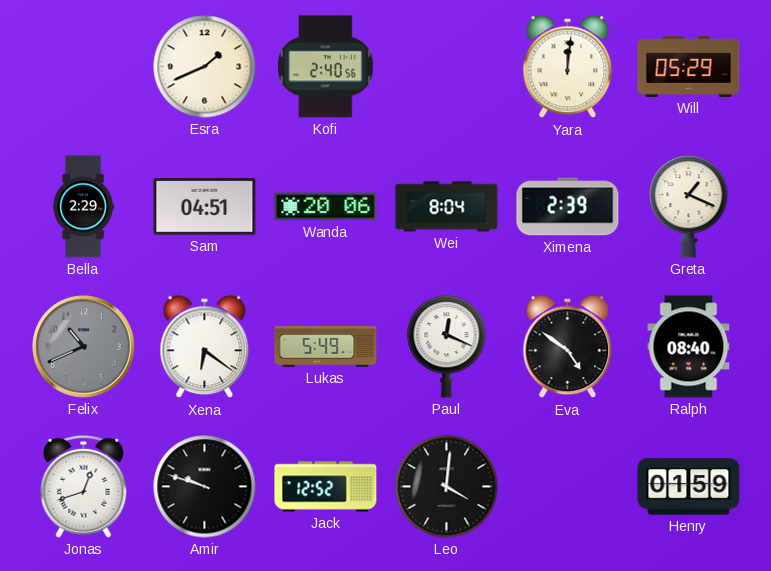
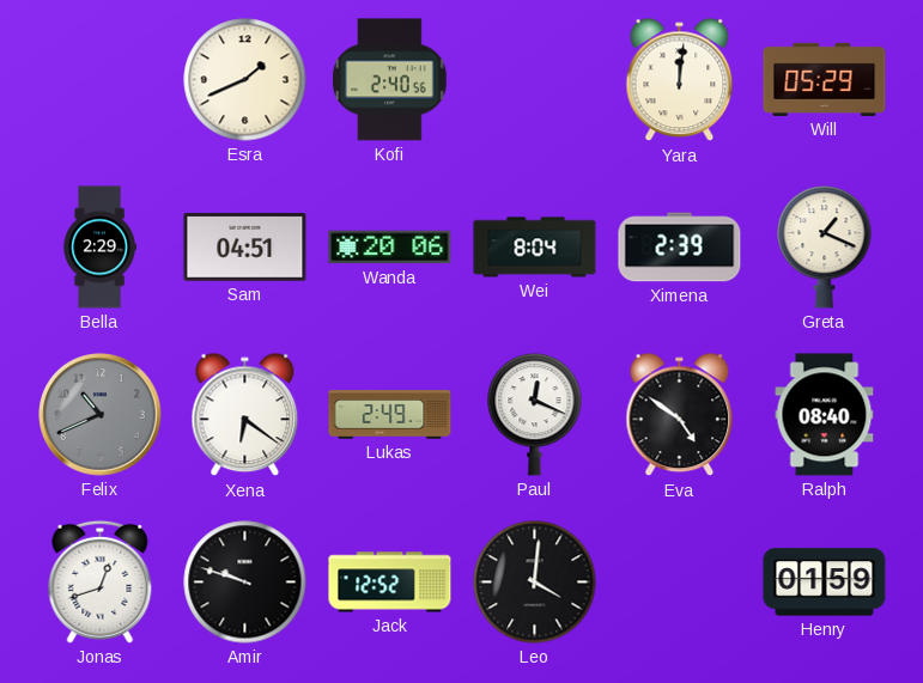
Lukas: 5:49 -> 2:49
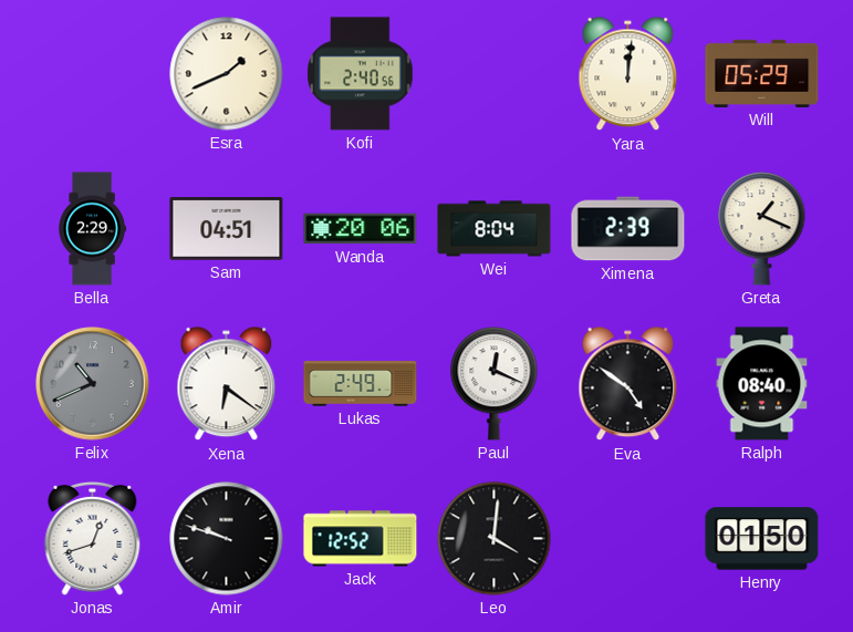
Henry: 01:59 -> 01:50
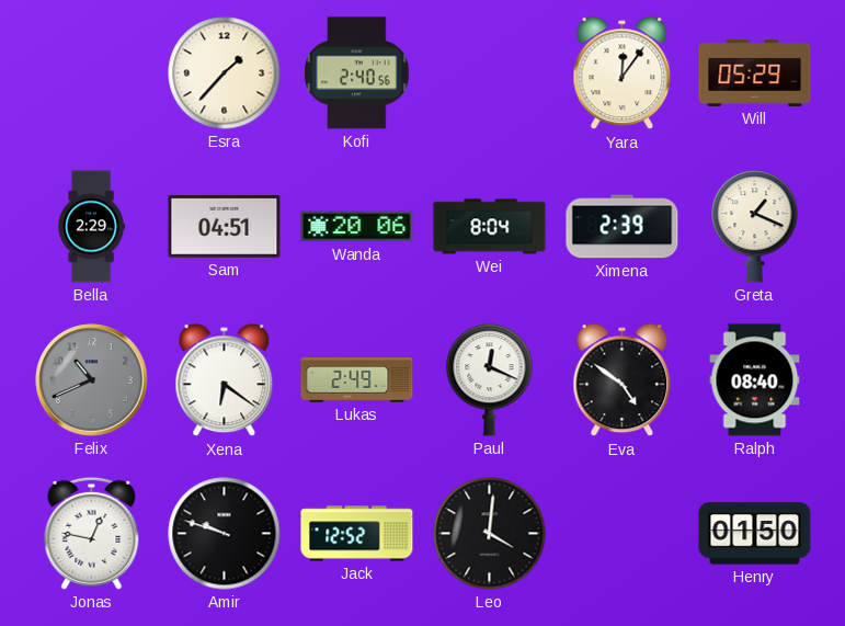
Esra: 1:41 -> 1:37
Yara: 12:01 -> 12:06
Jonas: 12:42 -> 12:47
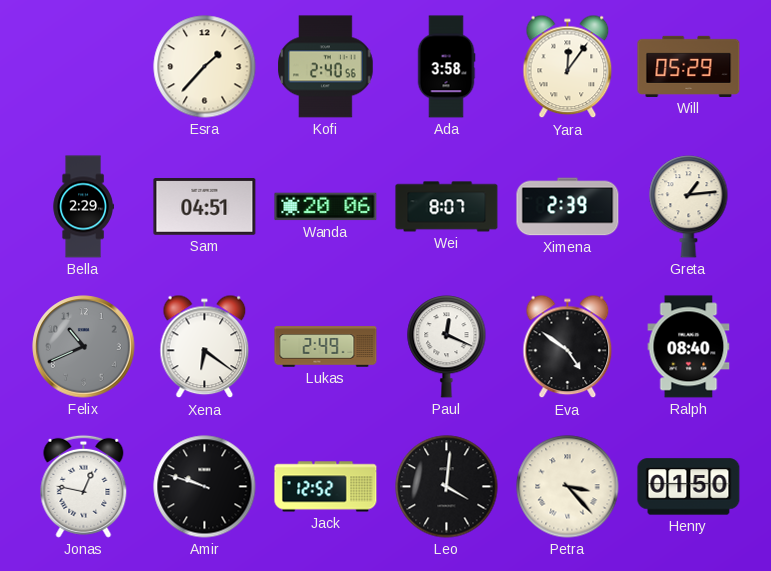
Ada: none -> 3:58
Wei: 8:04 -> 8:07
Greta: 1:19 -> 1:14
Petra: none -> 3:23
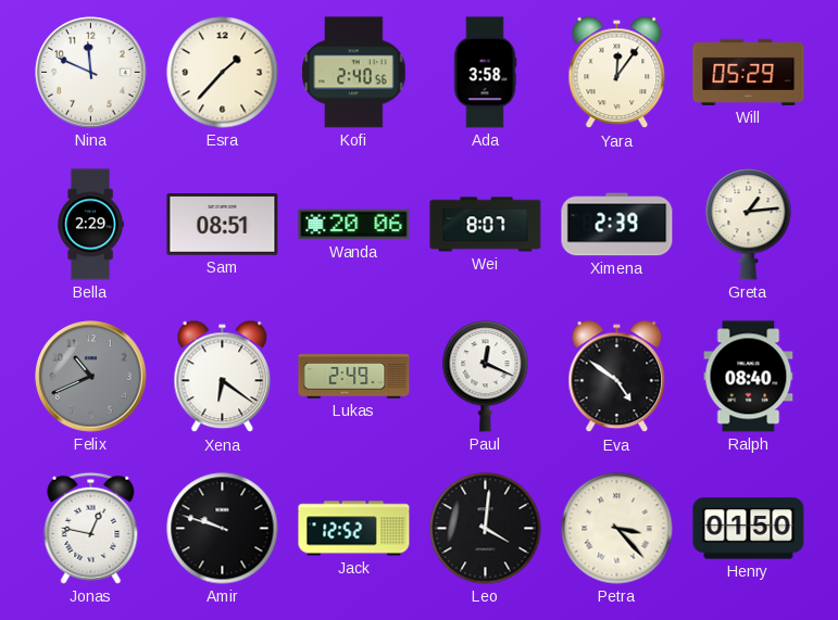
Nina: none -> 11:49
Sam: 04:51 -> 08:51
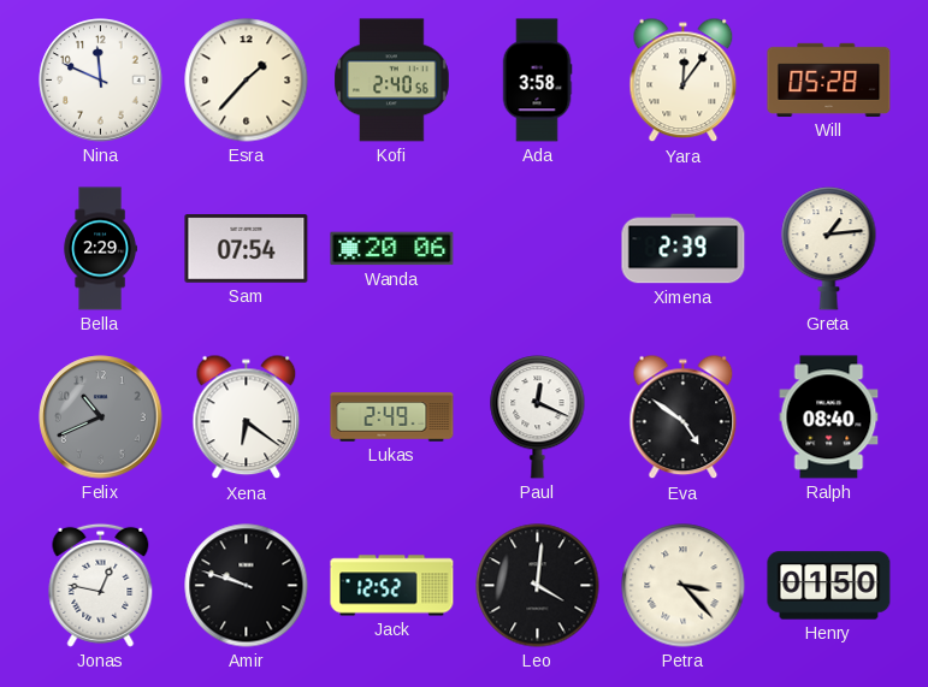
Will: 05:29 -> 05:28
Sam: 08:51 -> 07:54
Wei: 8:07 -> none
